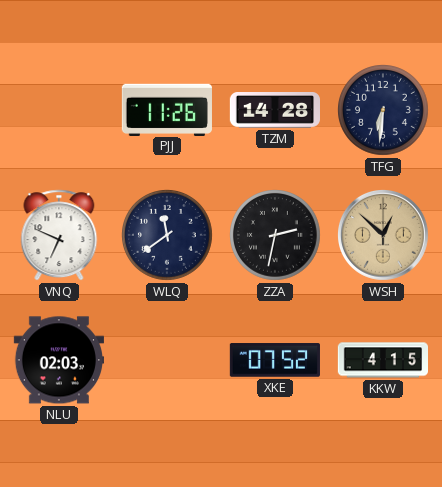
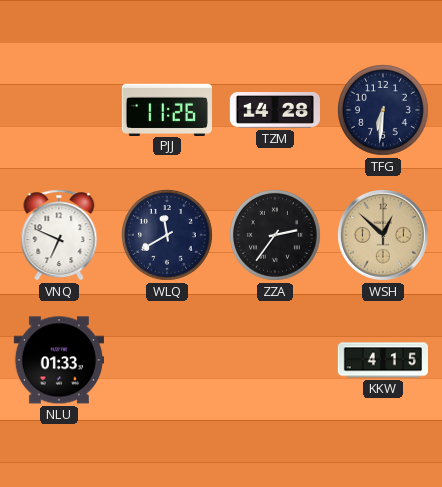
WLQ: 11:39 -> 11:40
ZZA: 2:32 -> 2:36
NLU: 02:03 -> 01:33
XKE: 07:52 -> none
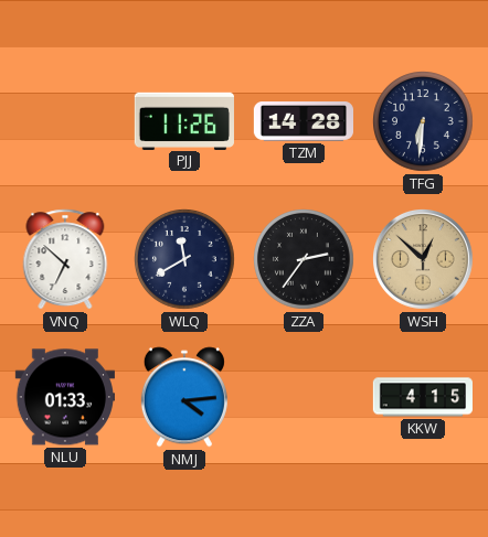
VNQ: 6:49 -> 6:52
NMJ: none -> 4:14
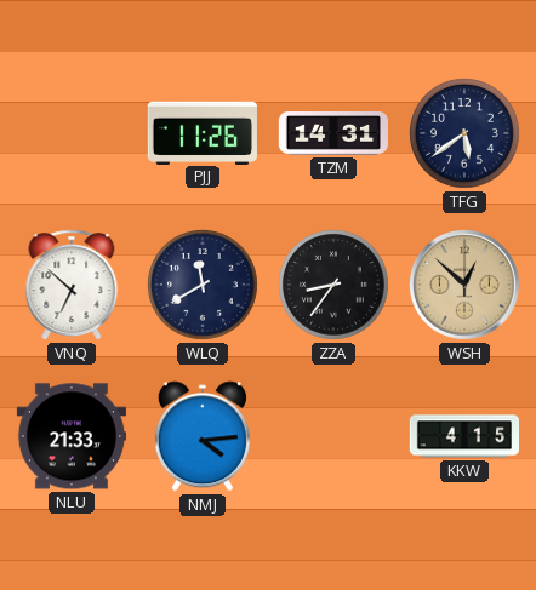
TZM: 14:28 -> 14:31
TFG: 6:31 -> 5:39
ZZA: 2:36 -> 8:36
NLU: 01:33 -> 21:33
